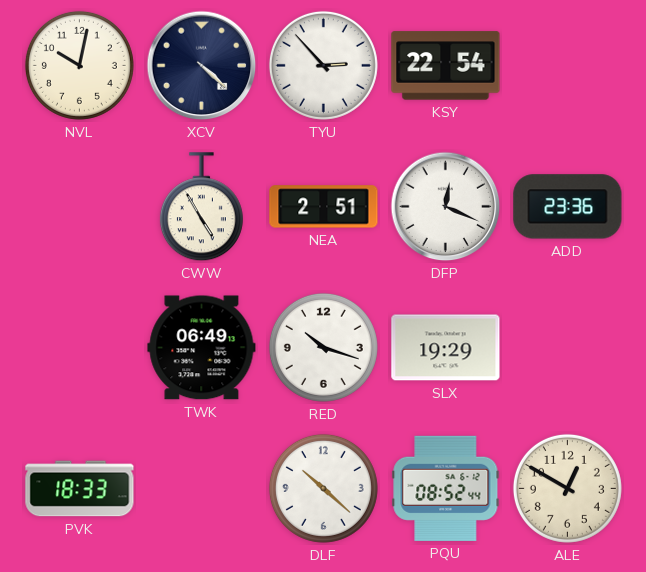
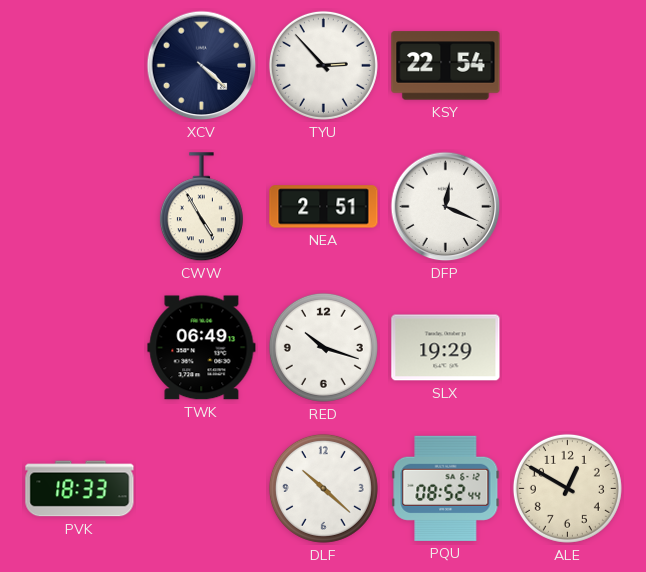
NVL: 10:02 -> none
ADD: 23:36 -> none
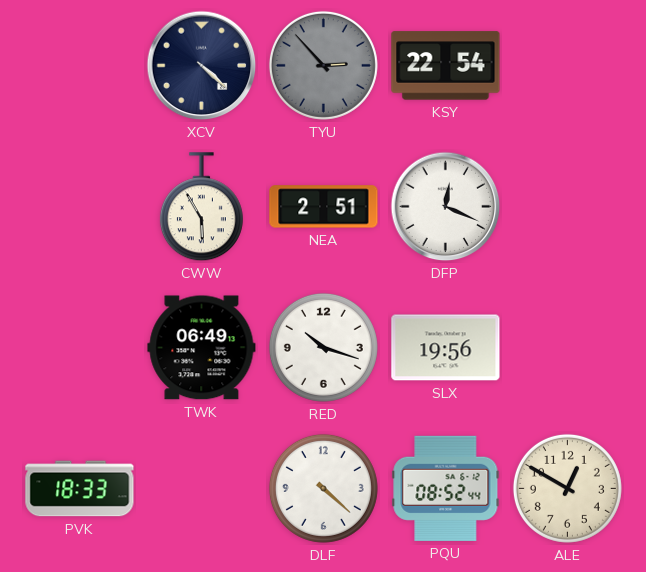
TYU dial: white -> grey
CWW: 4:55 -> 5:55
SLX: 19:29 -> 19:56
DLF: 10:22 -> 4:22
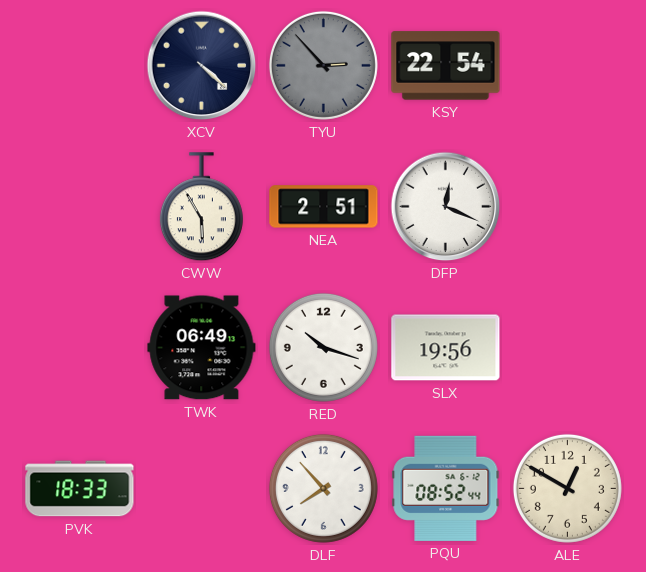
DLF: 4:22 -> 7:53
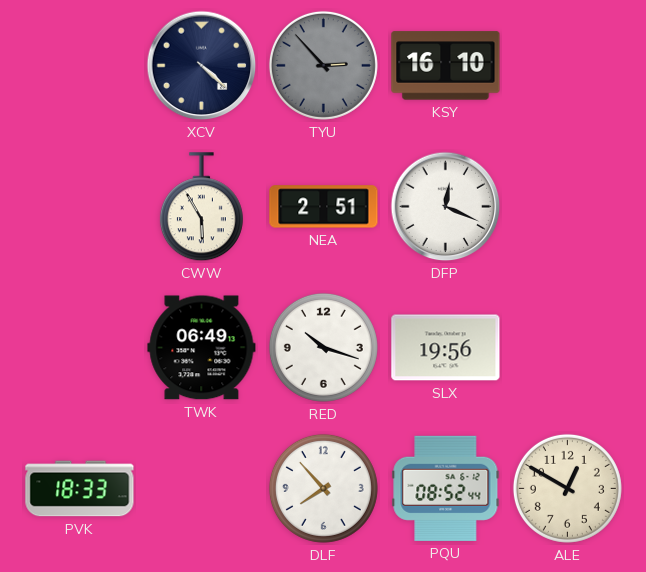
KSY: 22:54 -> 16:10
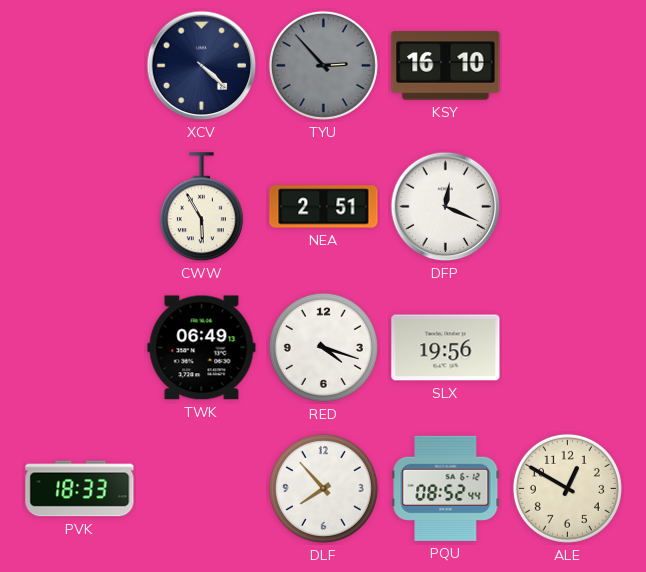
RED: 10:18 -> 4:18
